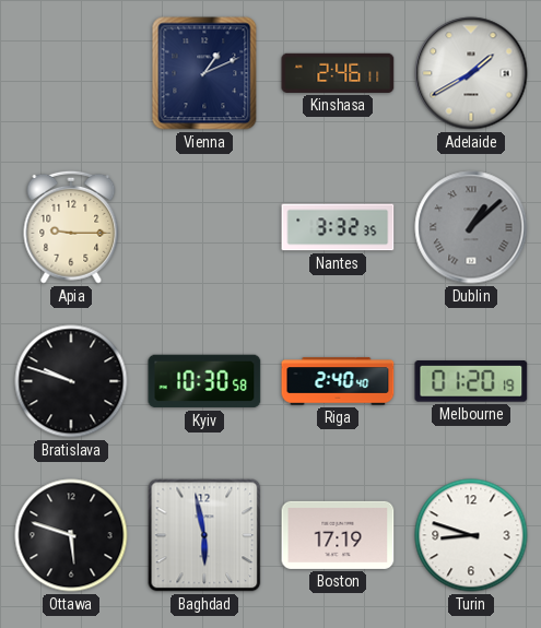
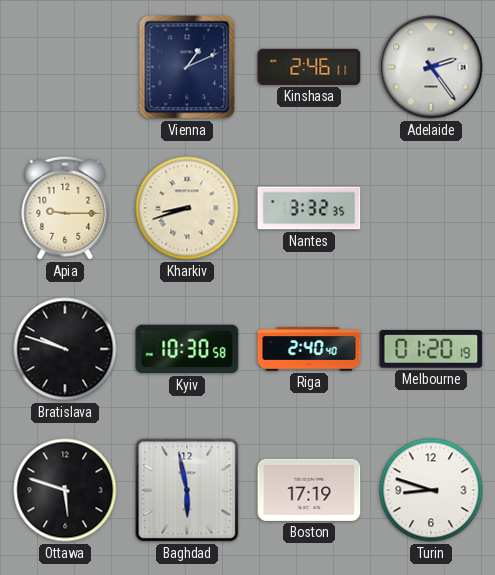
Adelaide: 1:40 -> 2:24
Kharkiv: none -> 8:42
Dublin: 1:08 -> none
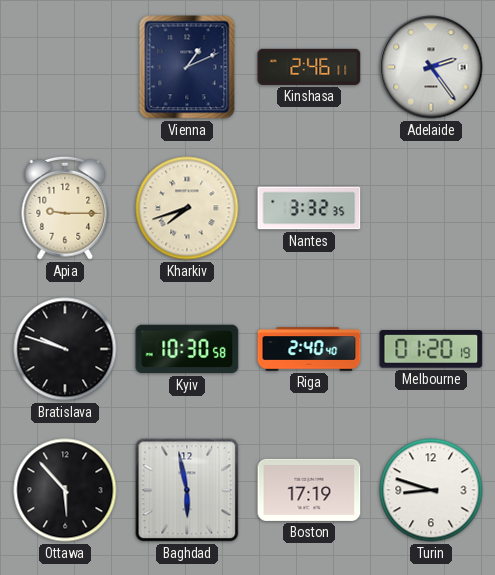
Kharkiv: 8:42 -> 7:42
Ottawa: 5:48 -> 5:53
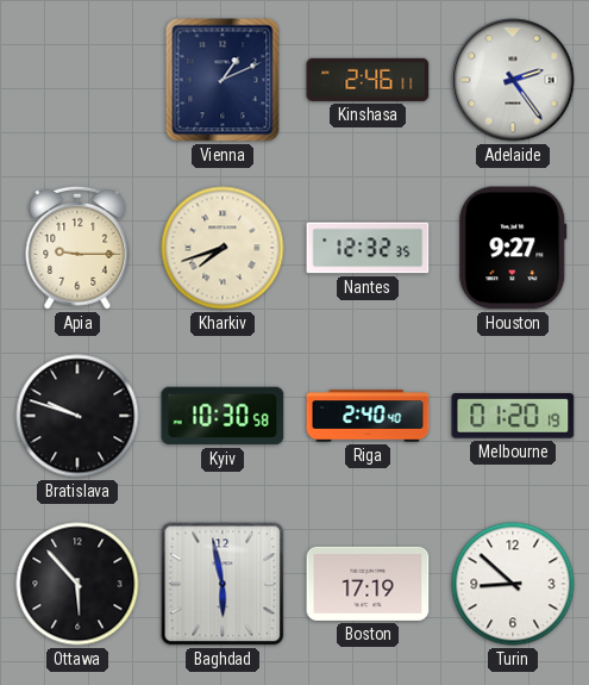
Nantes: 3:32 -> 12:32
Houston: none -> 9:27
Turin: 8:48 -> 8:52
